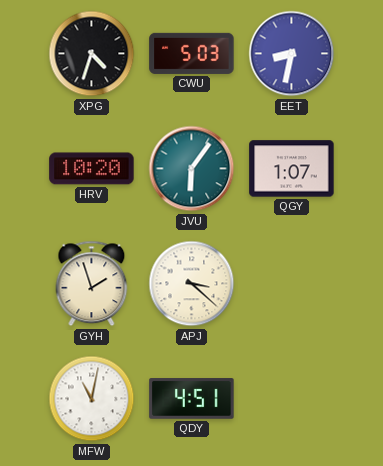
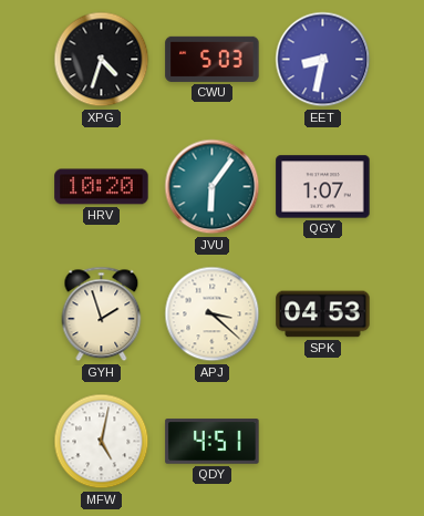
SPK: none -> 04:53
MFW: 11:02 -> 5:02
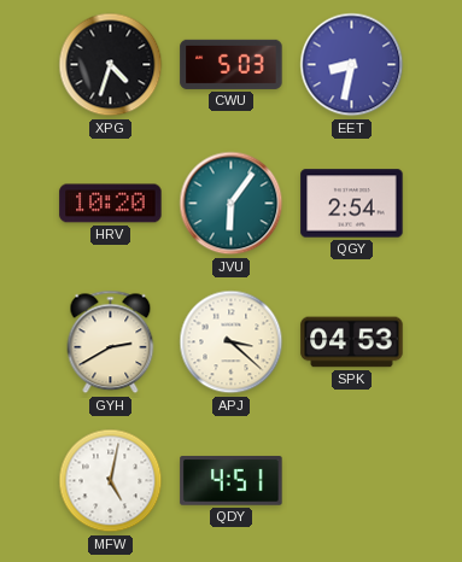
QGY: 1:07 -> 2:54
GYH: 1:57 -> 2:40
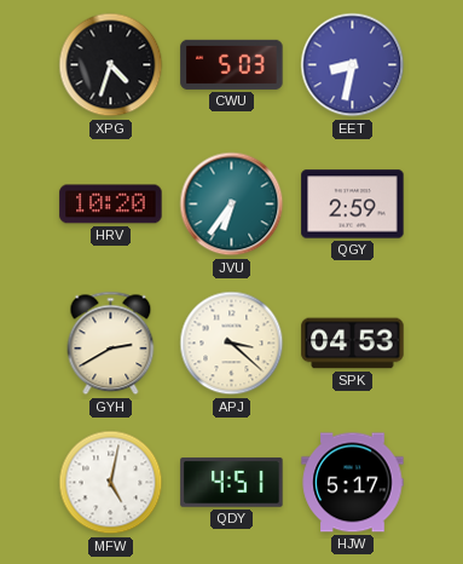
JVU: 6:06 -> 6:36
QGY: 2:54 -> 2:59
HJW: none -> 5:17
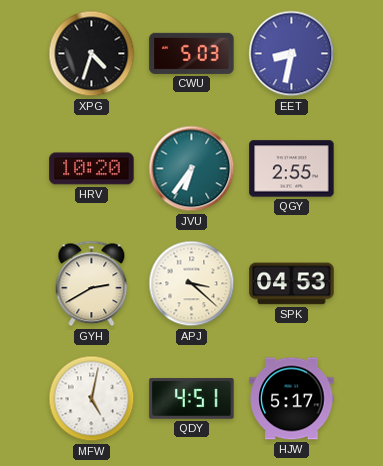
QGY: 2:59 -> 2:55
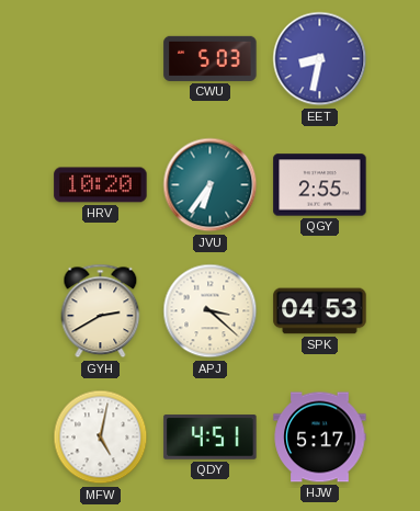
XPG: 4:33 -> none
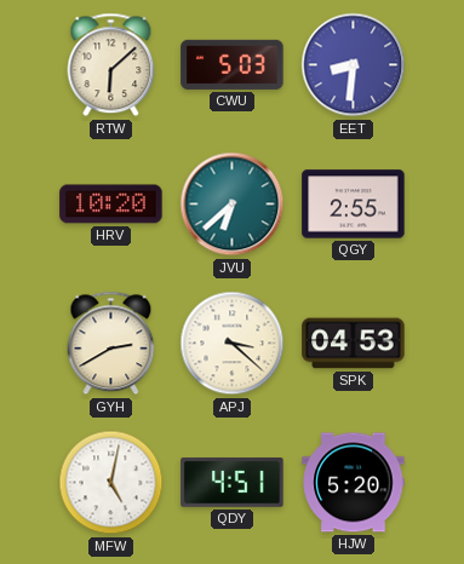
RTW: none -> 6:08
EET: 8:32 -> 8:31
JVU: 6:36 -> 6:38
HJW: 5:17 -> 5:20
